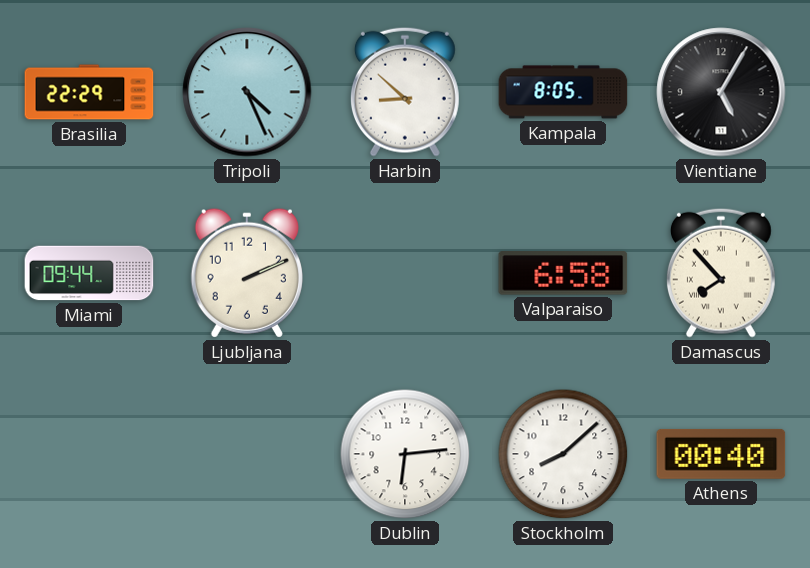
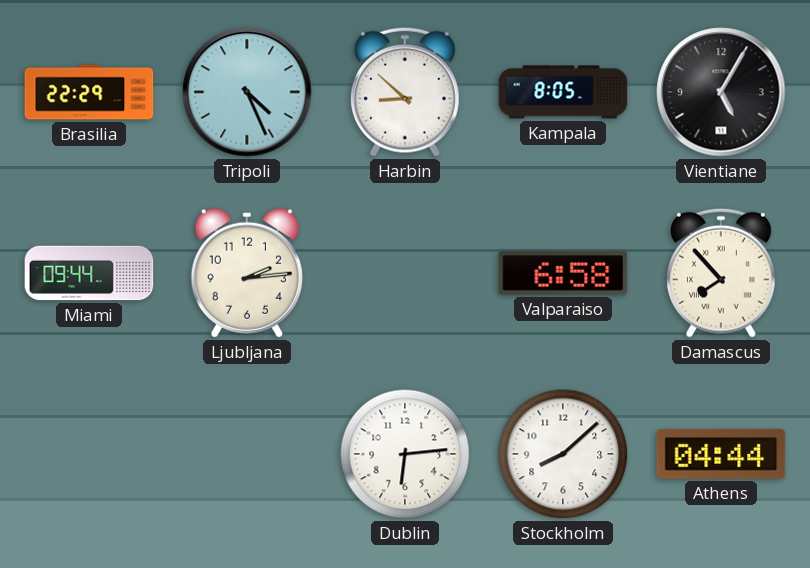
Ljubljana: 2:11 -> 2:14
Athens: 00:40 -> 04:44
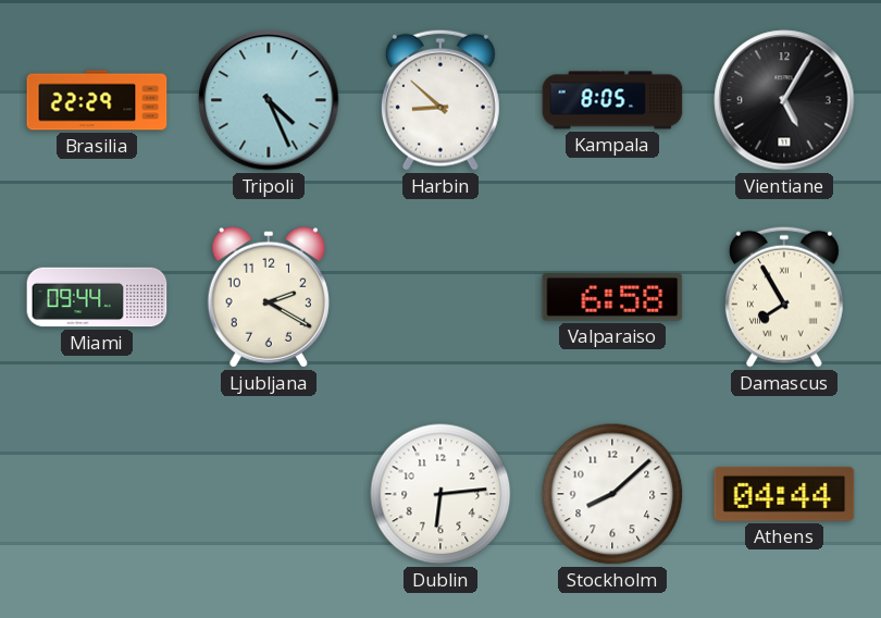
Ljubljana: 2:14 -> 2:20
Damascus: 7:53 -> 7:55
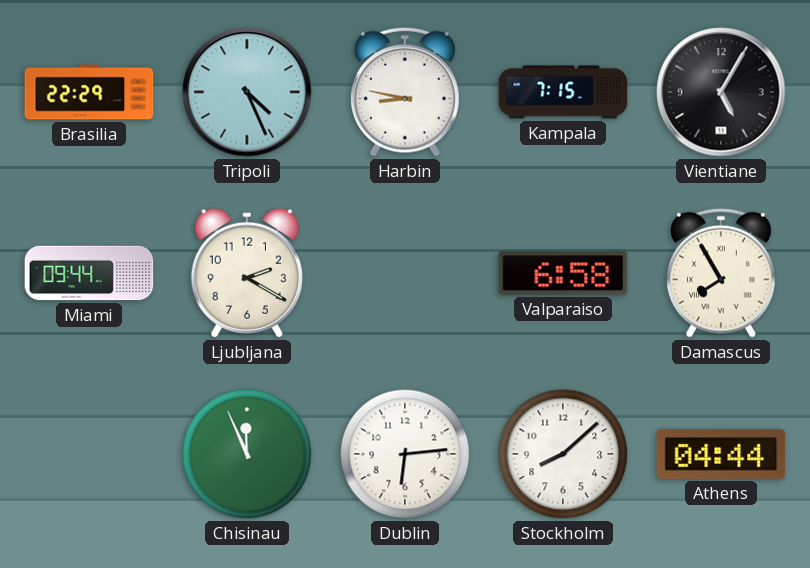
Harbin: 8:52 -> 8:47
Kampala: 8:05 -> 7:15
Chisinau: none -> 11:56
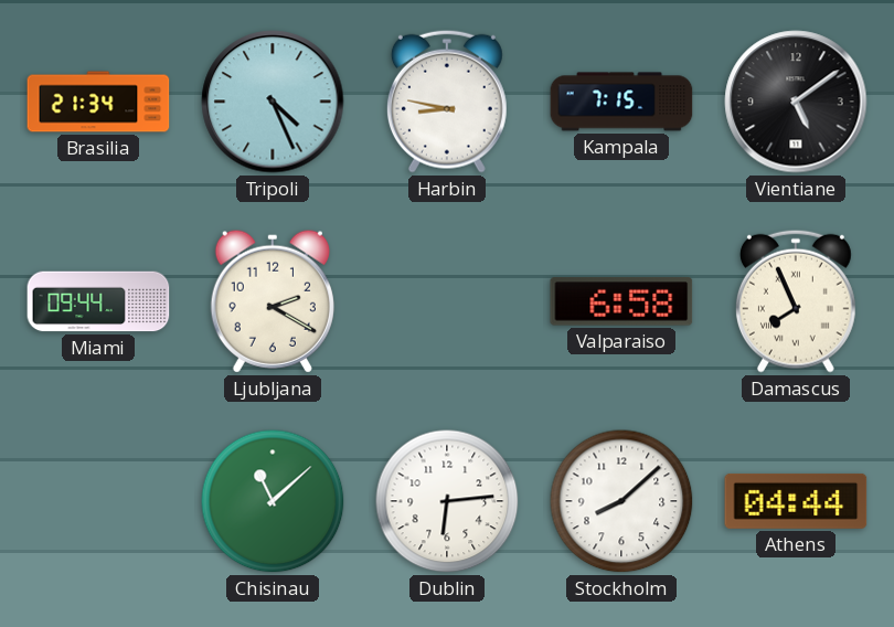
Brasilia: 22:29 -> 21:34
Vientiane: 5:05 -> 5:09
Damascus: 7:55 -> 7:56
Chisinau: 11:56 -> 11:08
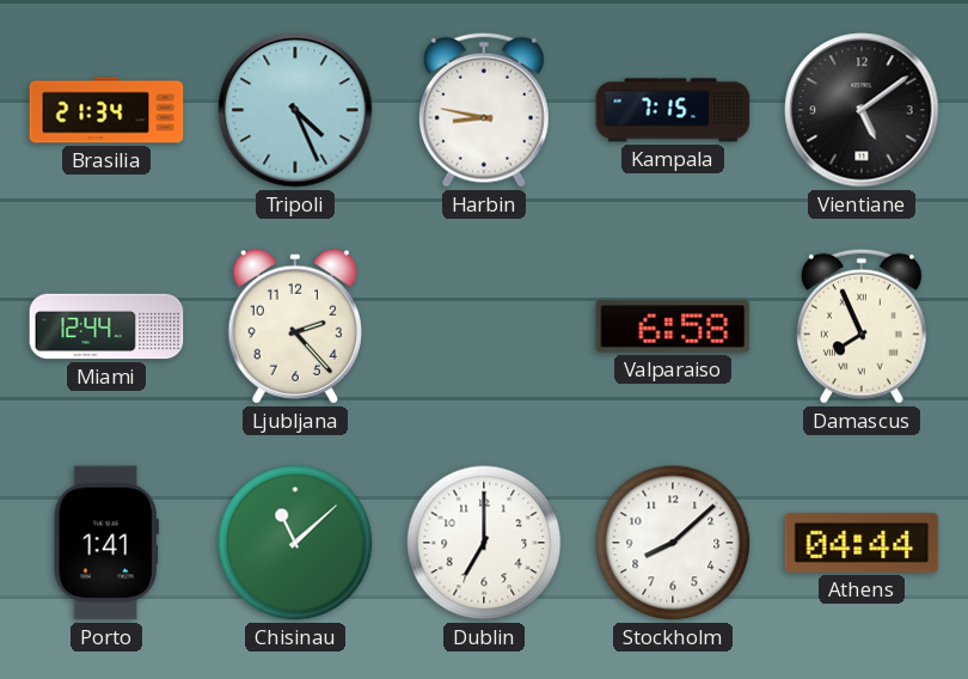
Miami: 09:44 -> 12:44
Ljubljana: 2:20 -> 2:23
Porto: none -> 1:41
Dublin: 6:14 -> 7:00
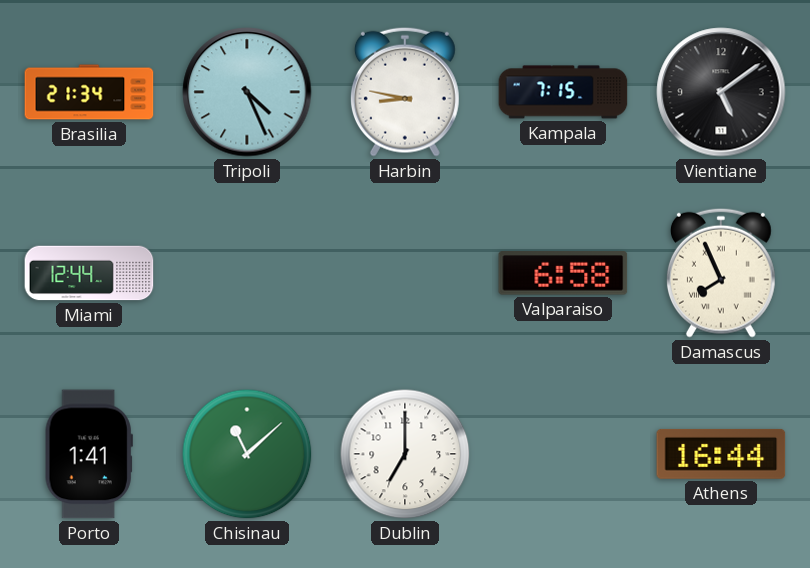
Ljubljana: 2:23 -> none
Stockholm: 8:08 -> none
Athens: 04:44 -> 16:44
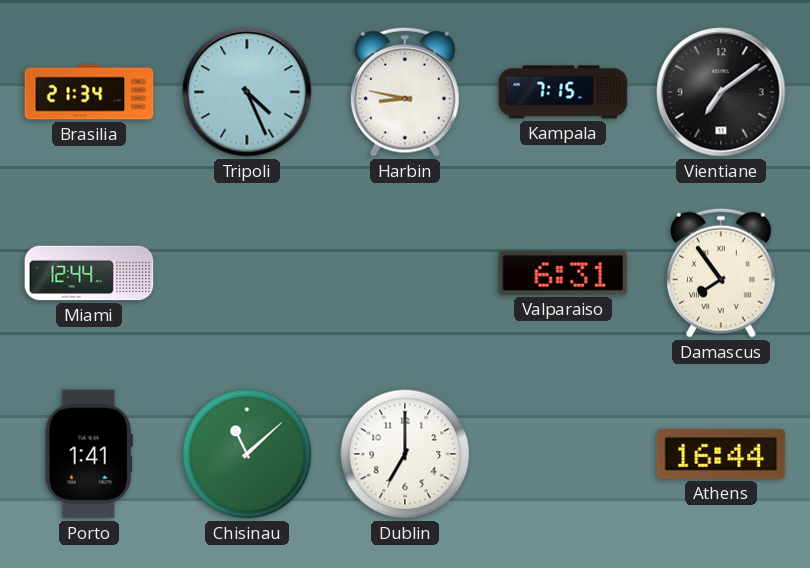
Vientiane: 5:09 -> 7:09
Valparaiso: 6:58 -> 6:31
Damascus: 7:56 -> 7:54
